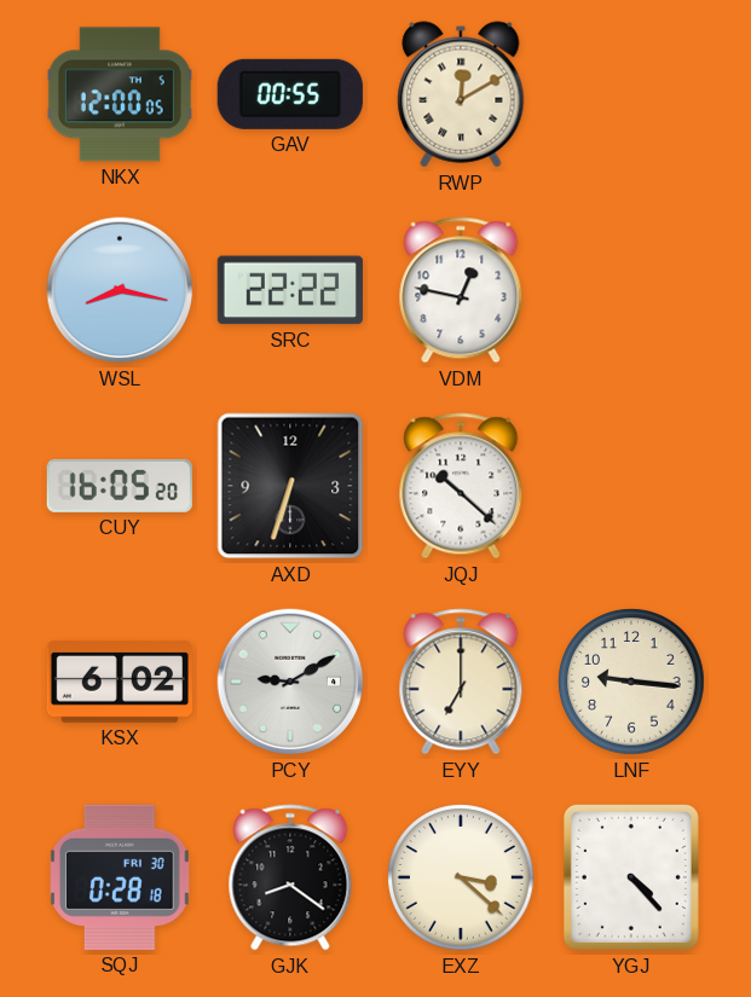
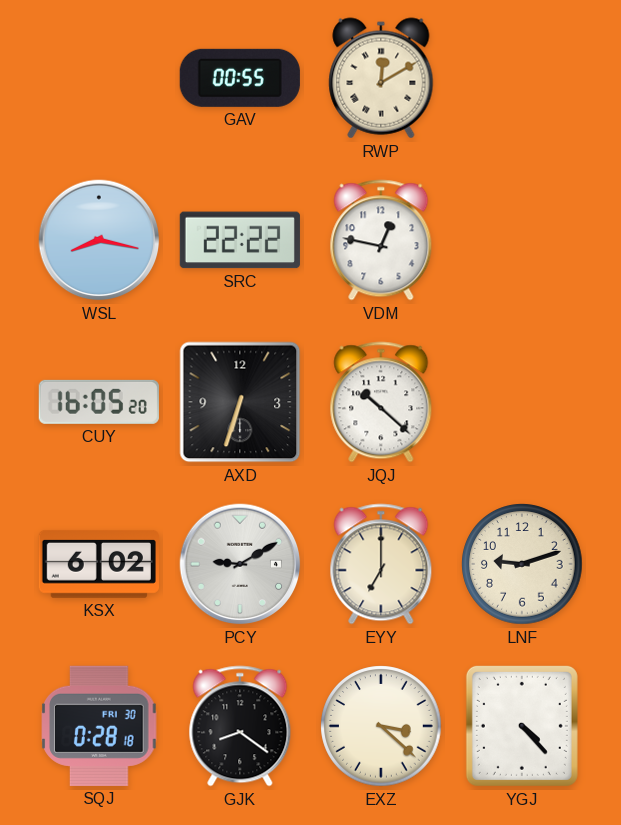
NKX: 12:00 -> none
LNF: 9:16 -> 9:12
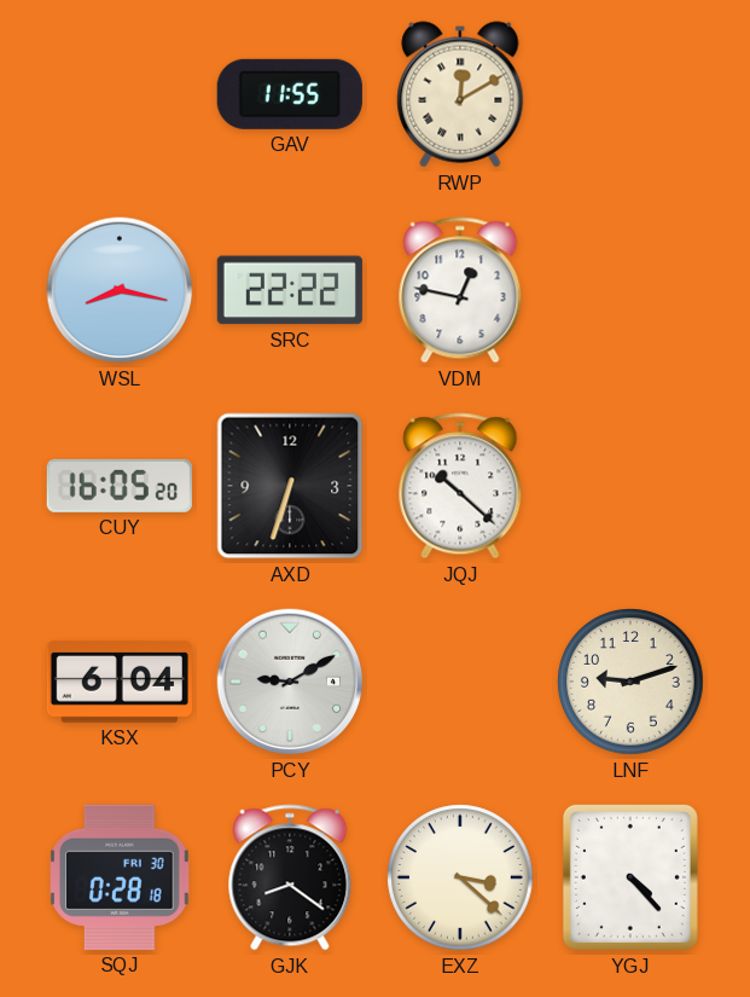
GAV: 00:55 -> 11:55
KSX: 6:02 -> 6:04
EYY: 7:00 -> none
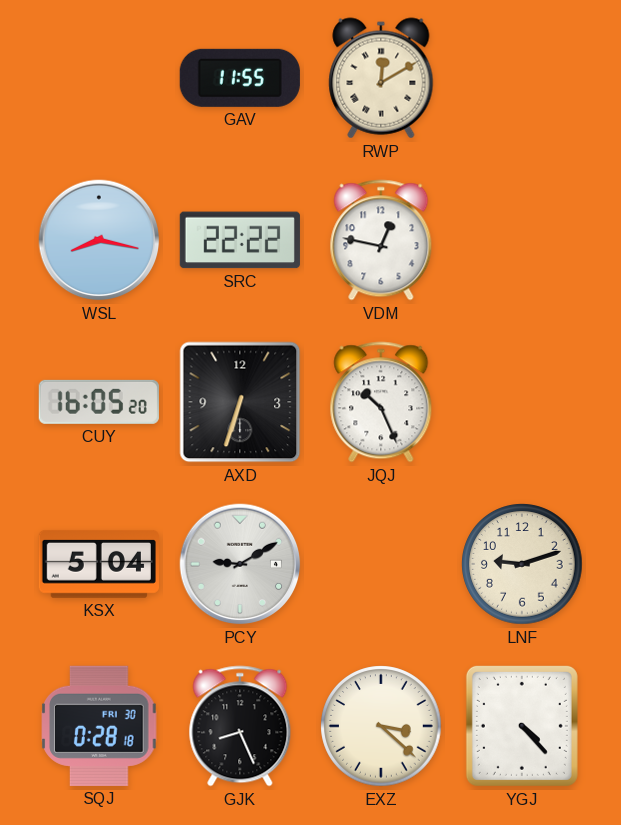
JQJ: 10:22 -> 10:26
KSX: 6:04 -> 5:04
GJK: 8:21 -> 8:26
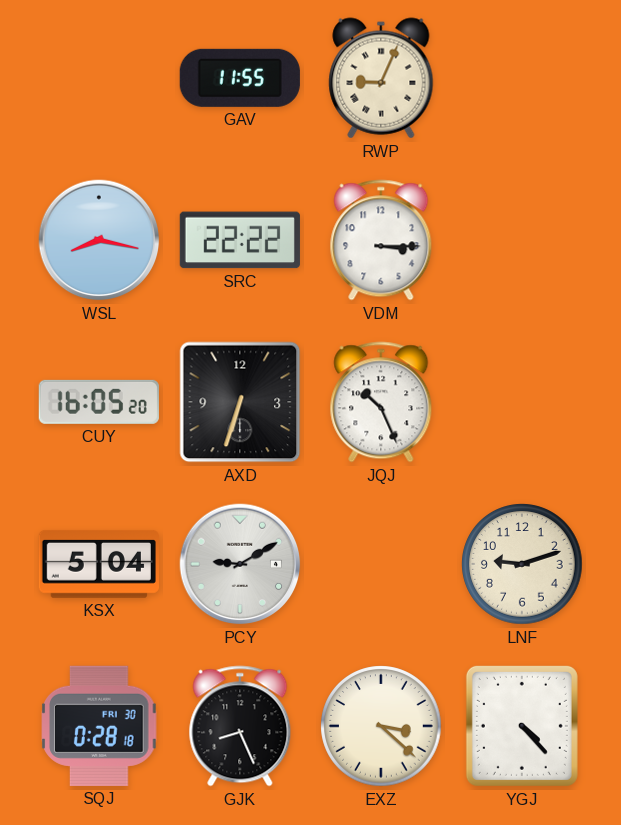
RWP: 12:10 -> 9:04
VDM: 12:47 -> 3:15
